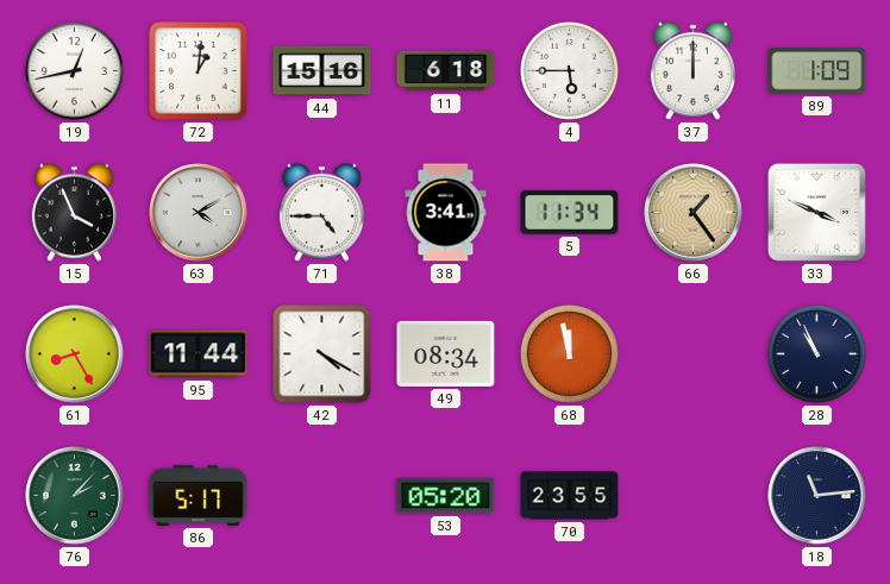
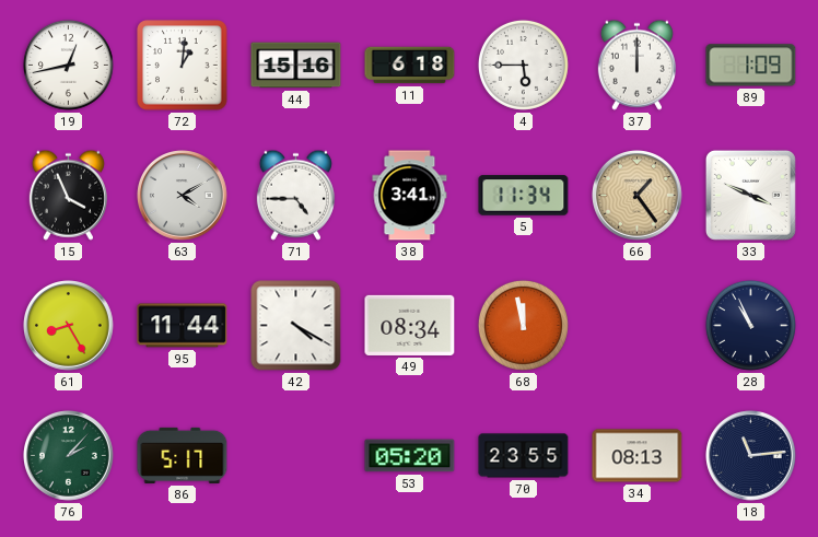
34: none -> 08:13
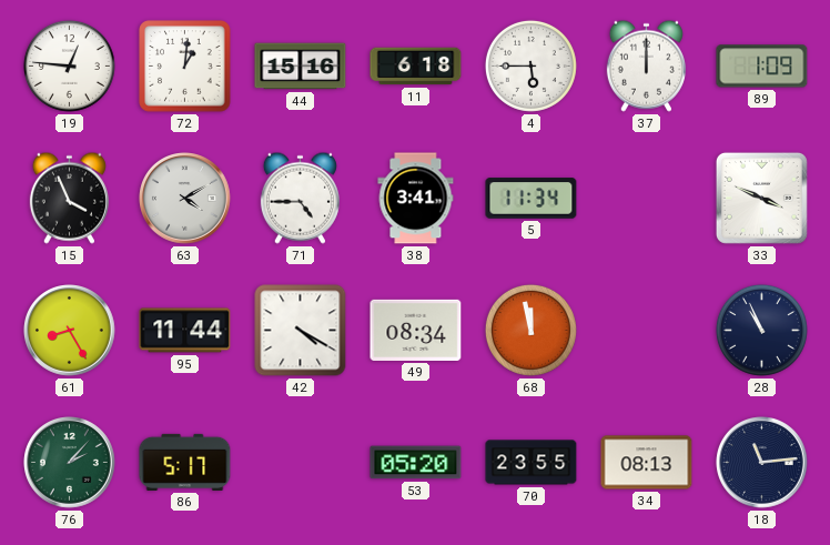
19: 12:43 -> 12:46
66: 1:24 -> none
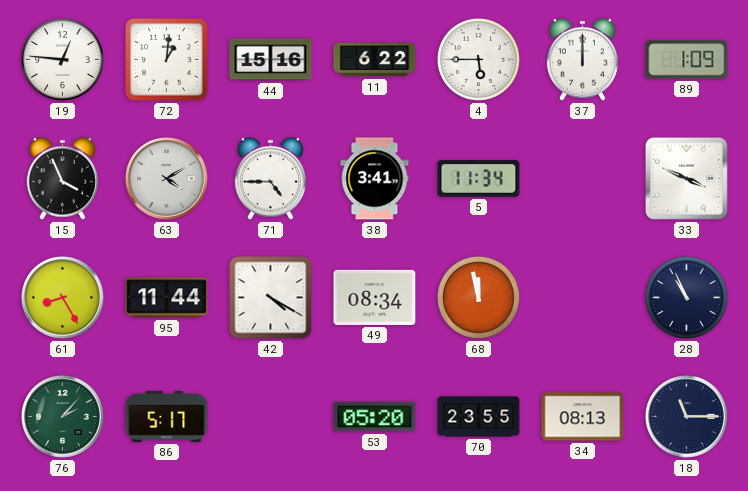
11: 6:18 -> 6:22
18: 11:14 -> 11:15
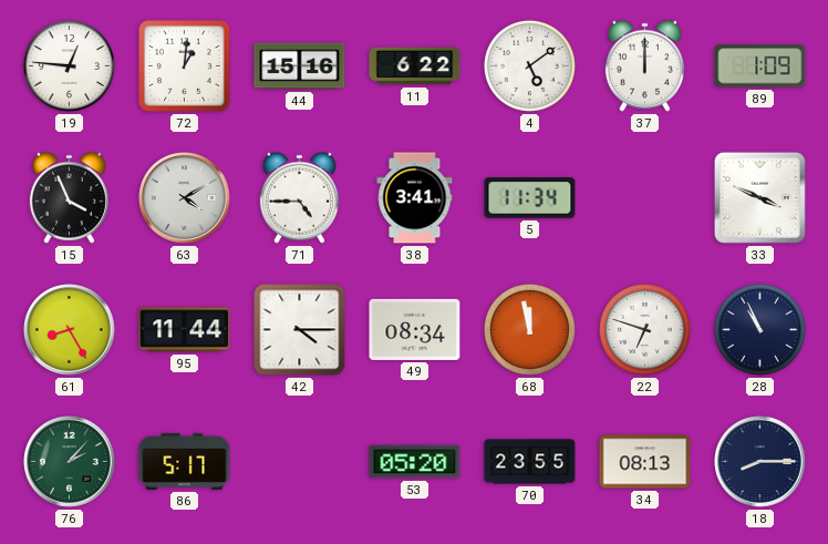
4: 5:45 -> 5:09
42: 4:20 -> 4:15
22: none -> 6:48
18: 11:15 -> 8:15
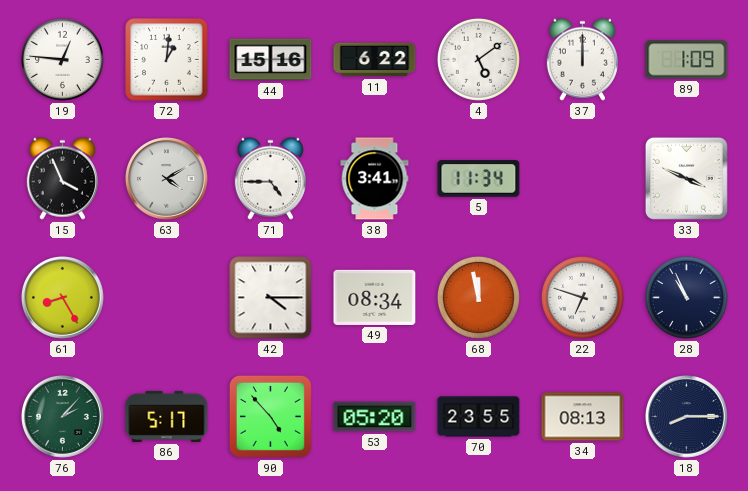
95: 11:44 -> none
90: none -> 4:53
